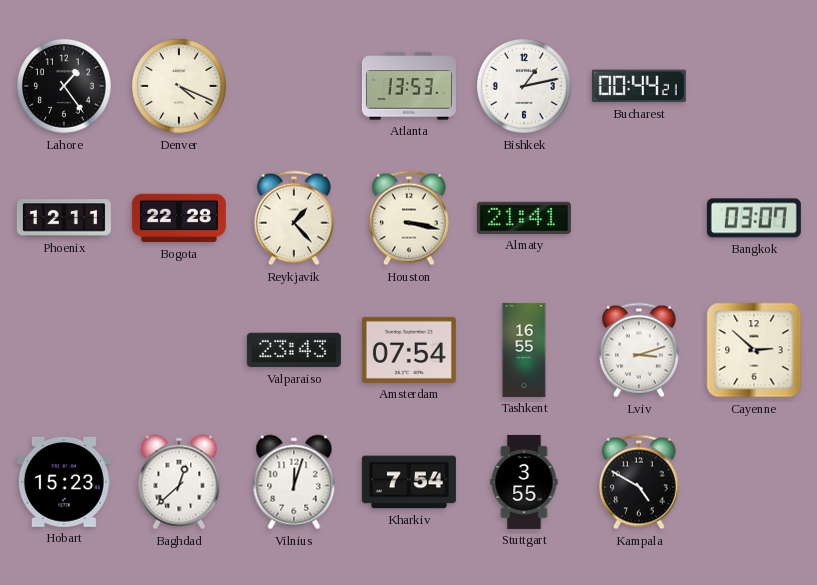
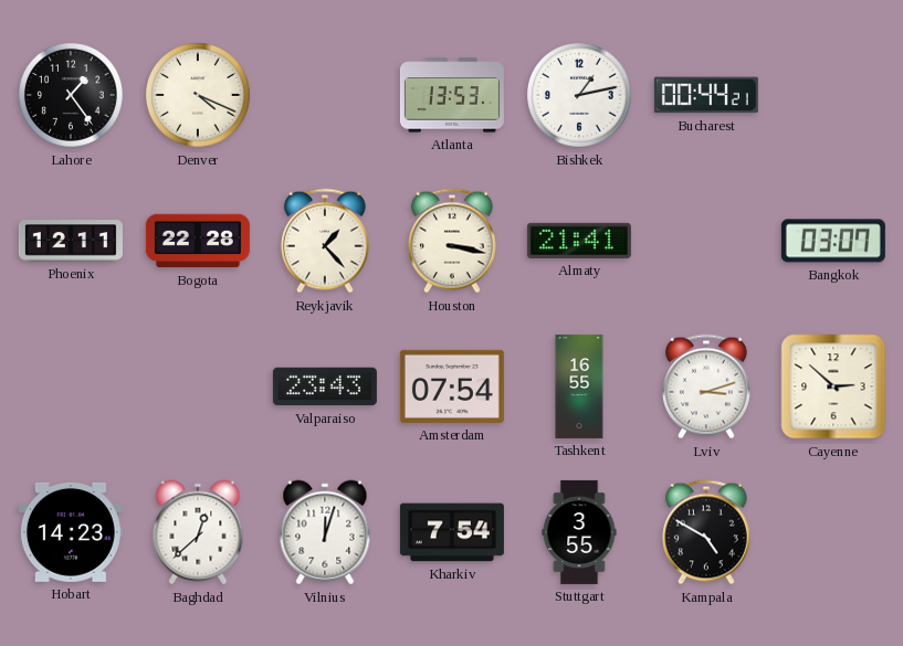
Hobart: 15:23 -> 14:23
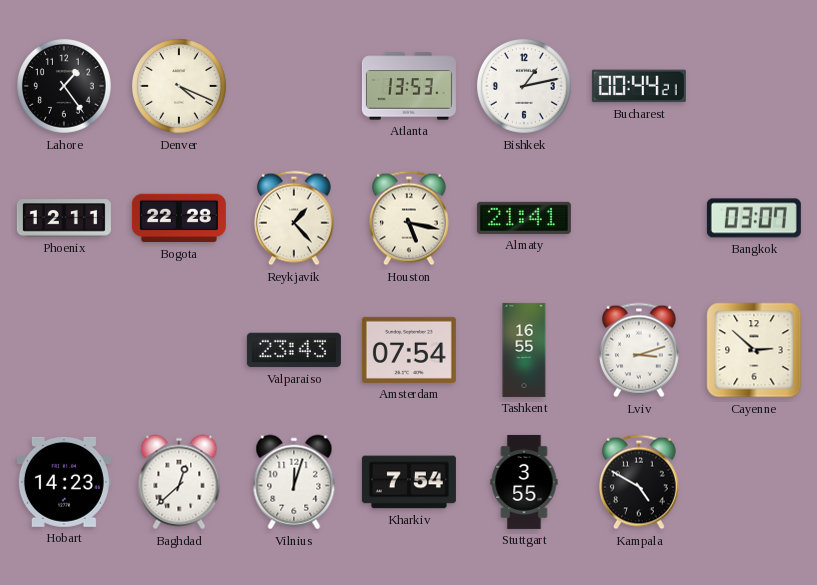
Houston: 3:17 -> 5:17
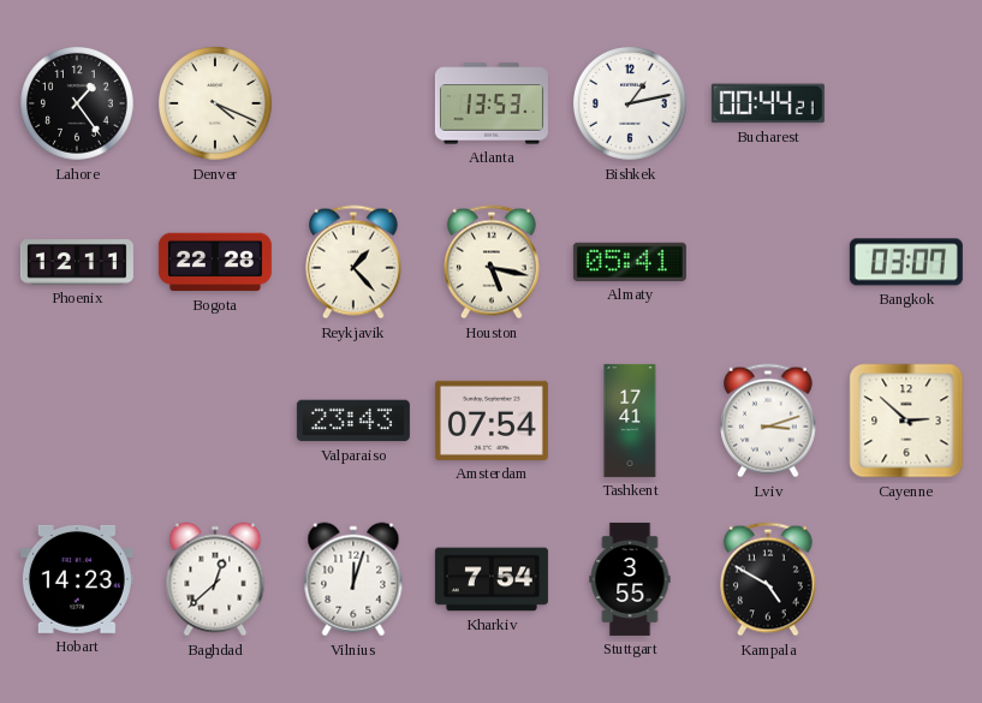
Almaty: 21:41 -> 05:41
Tashkent: 16:55 -> 17:41
